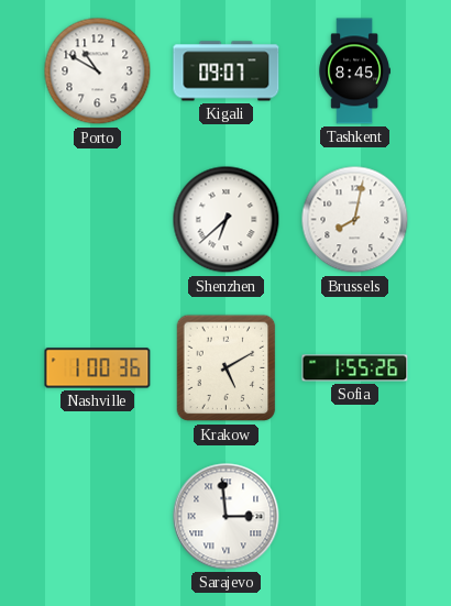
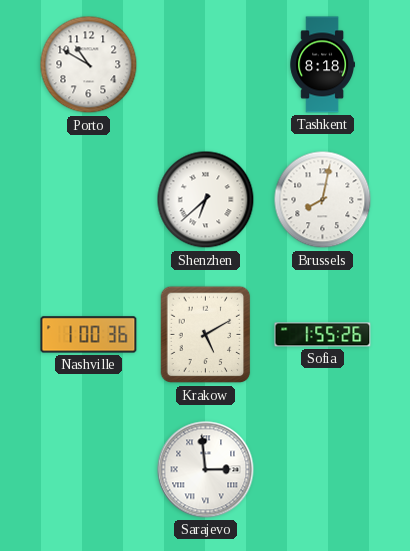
Kigali: 09:07 -> none
Tashkent: 8:45 -> 8:18
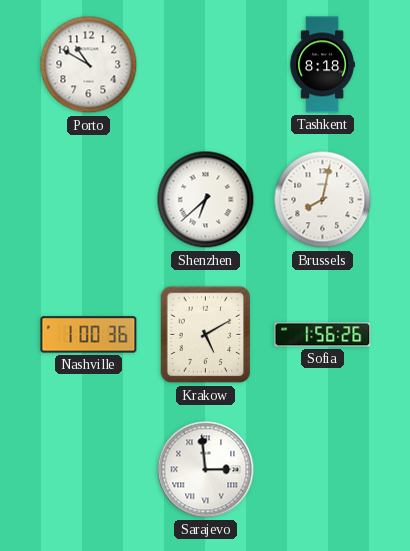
Sofia: 1:55 -> 1:56
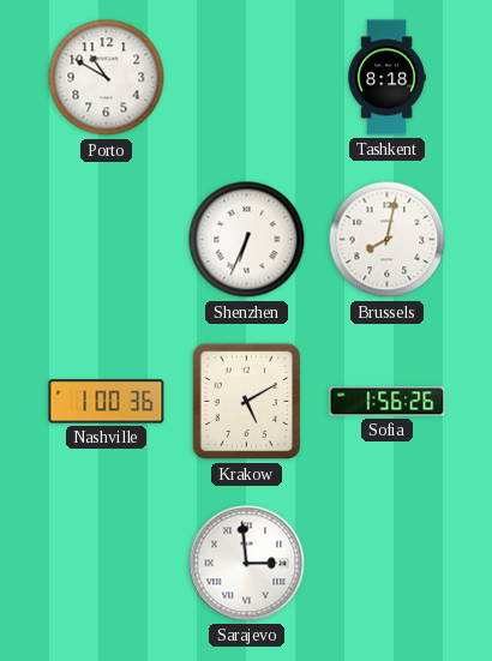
Shenzhen: 6:38 -> 6:34
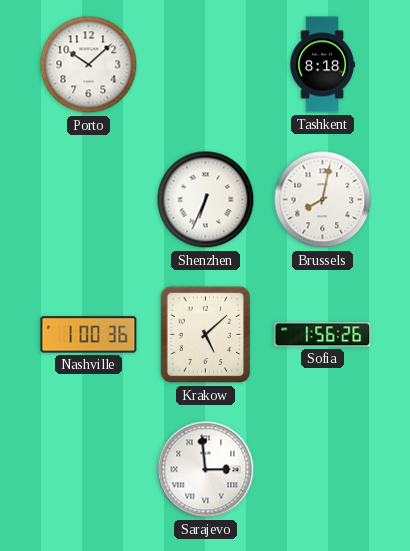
Porto: 10:50 -> 10:08
Krakow: 5:10 -> 5:08
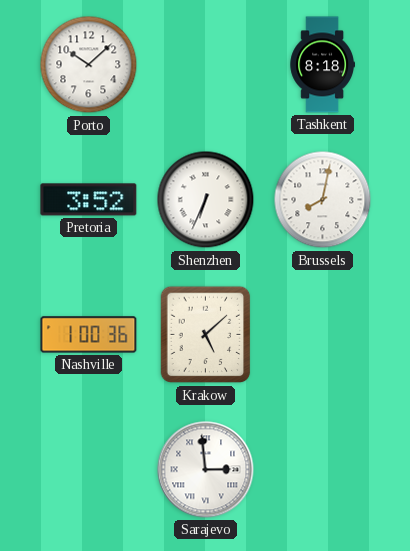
Pretoria: none -> 3:52
Sofia: 1:56 -> none
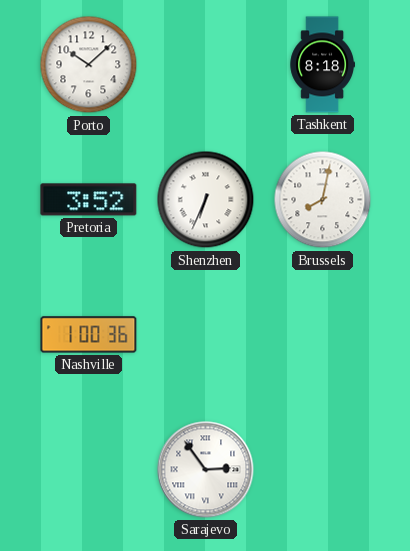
Krakow: 5:08 -> none
Sarajevo: 2:59 -> 2:54
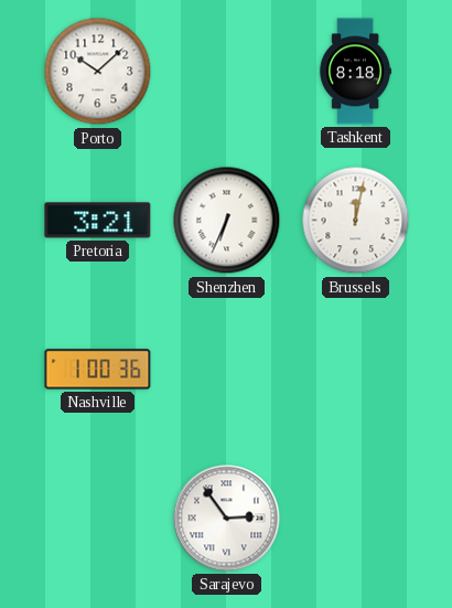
Pretoria: 3:52 -> 3:21
Brussels: 8:02 -> 12:02
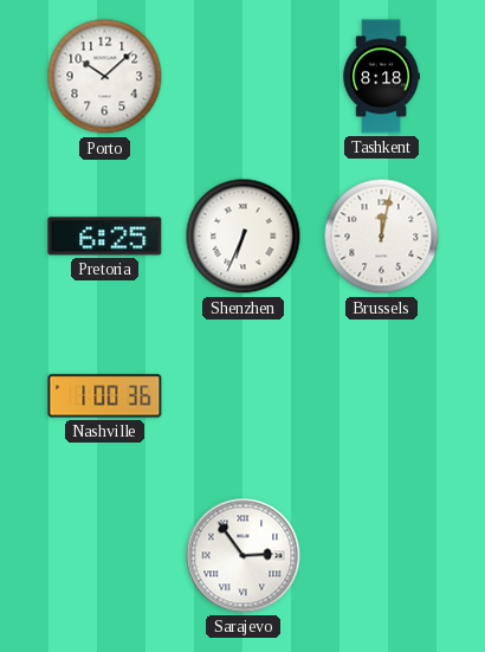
Pretoria: 3:21 -> 6:25
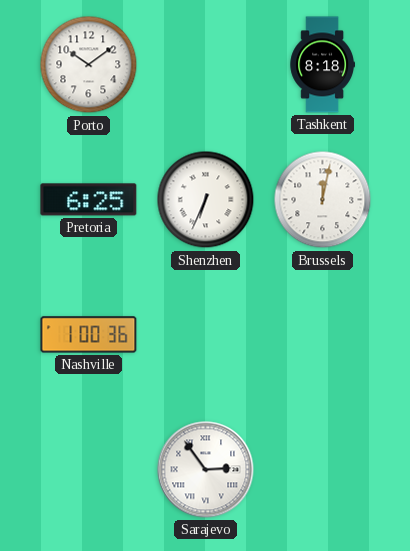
Porto: 10:08 -> 10:09
